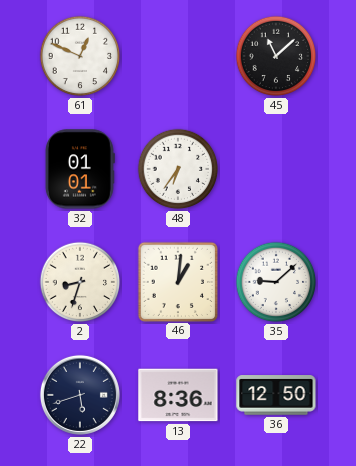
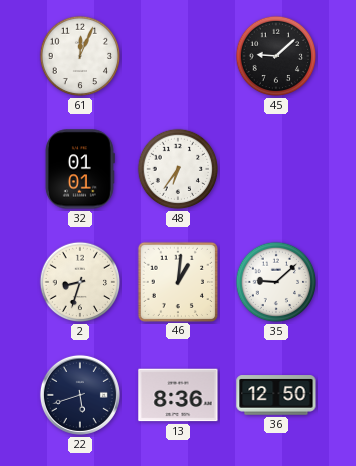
61: 12:49 -> 12:04
45: 11:08 -> 9:08
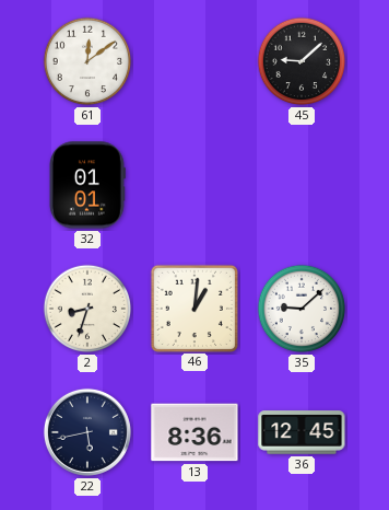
61: 12:04 -> 12:09
48: 6:36 -> none
22: 5:42 -> 5:43
36: 12:50 -> 12:45
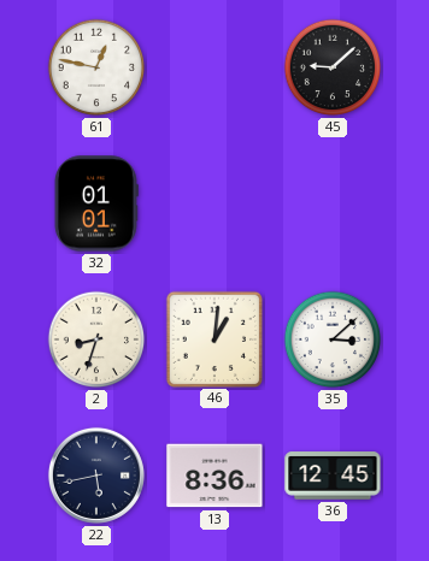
61: 12:09 -> 12:47
35: 9:08 -> 3:08
